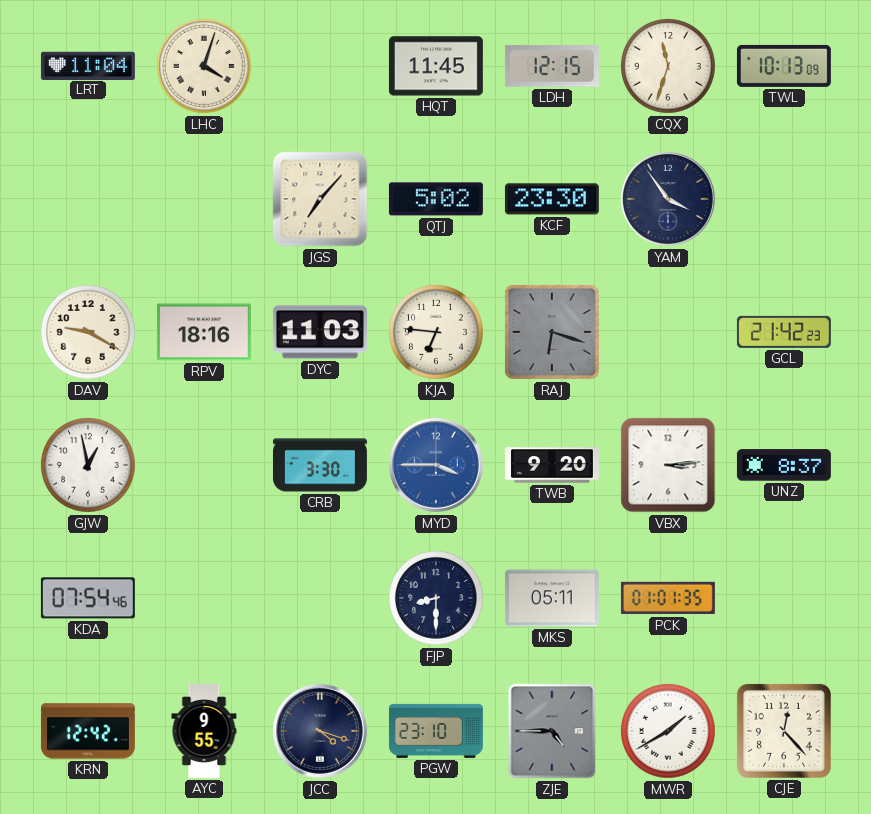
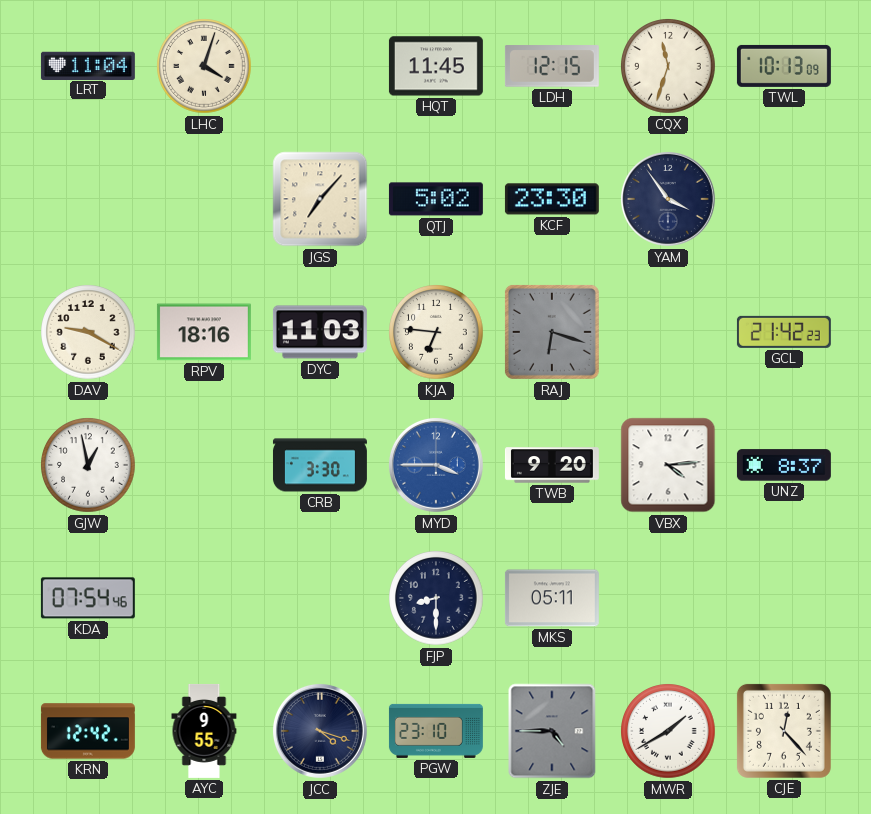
VBX: 3:14 -> 4:14
PCK: 01:01 -> none
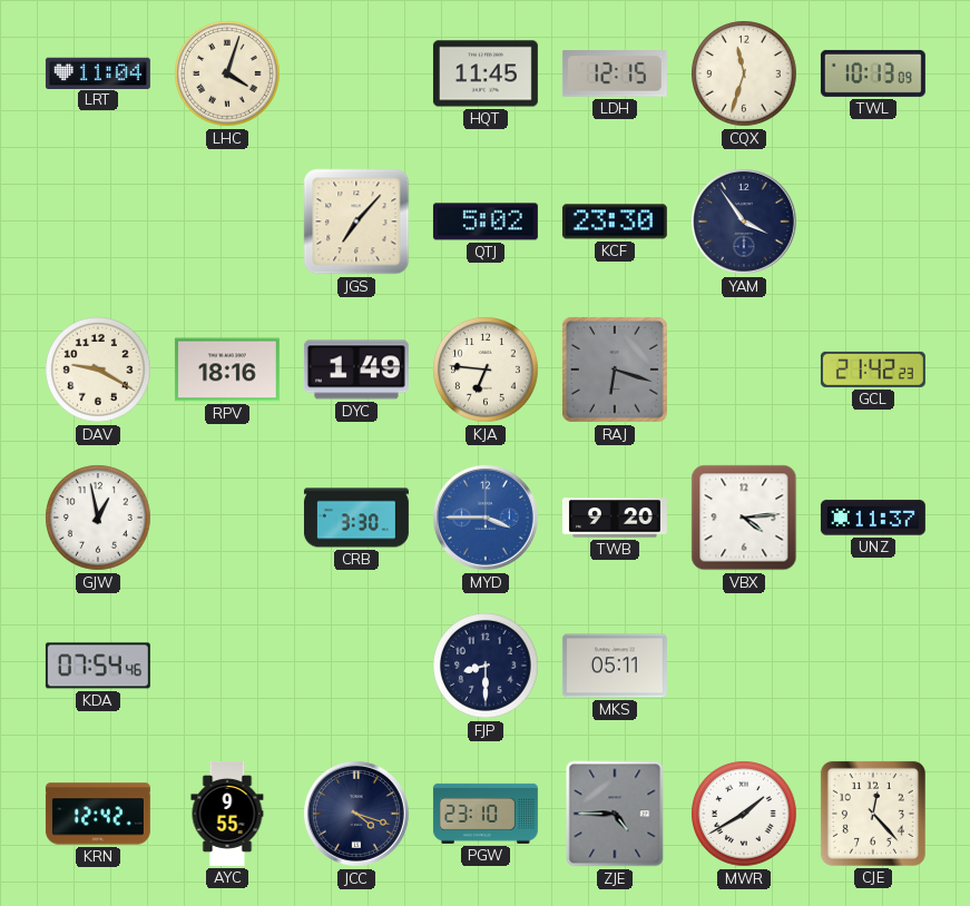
DYC: 11:03 -> 1:49
UNZ: 8:37 -> 11:37
